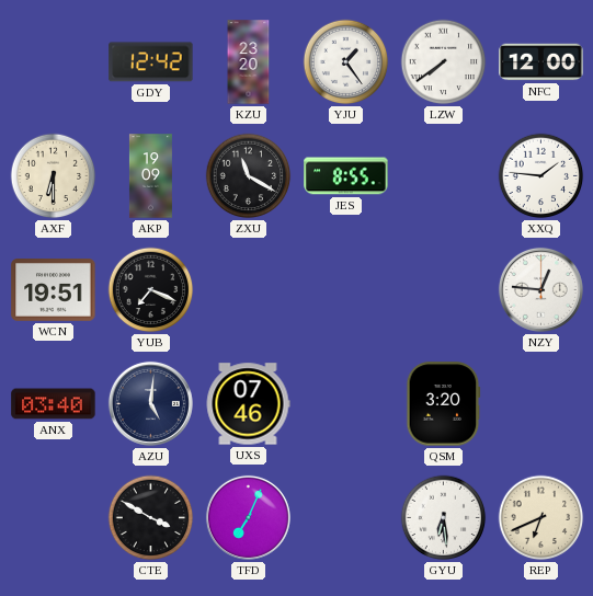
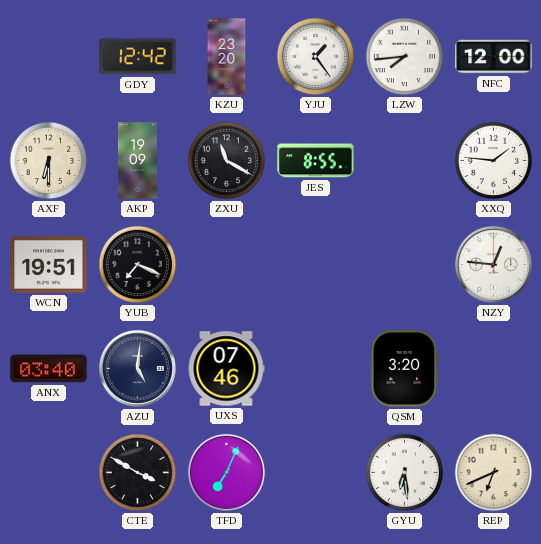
LZW: 7:39 -> 7:44
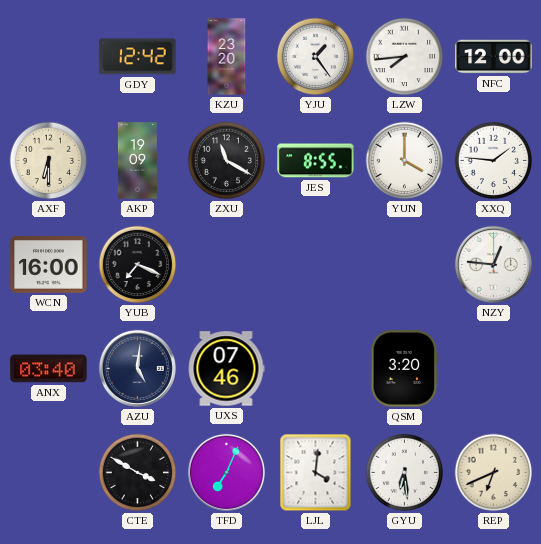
YUN: none -> 4:00
WCN: 19:51 -> 16:00
LJL: none -> 4:01
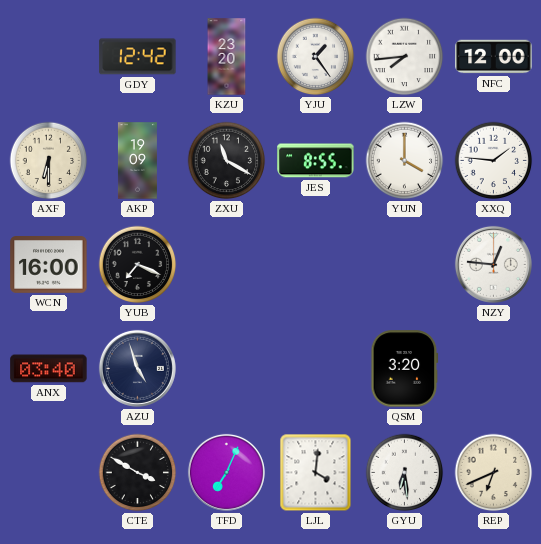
AZU: 5:01 -> 4:57
UXS: 07:46 -> none
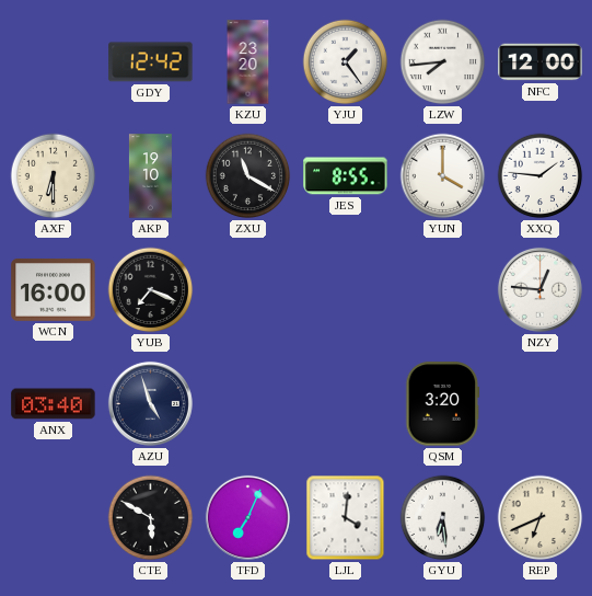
AKP: 19:09 -> 19:10
CTE: 3:50 -> 5:50
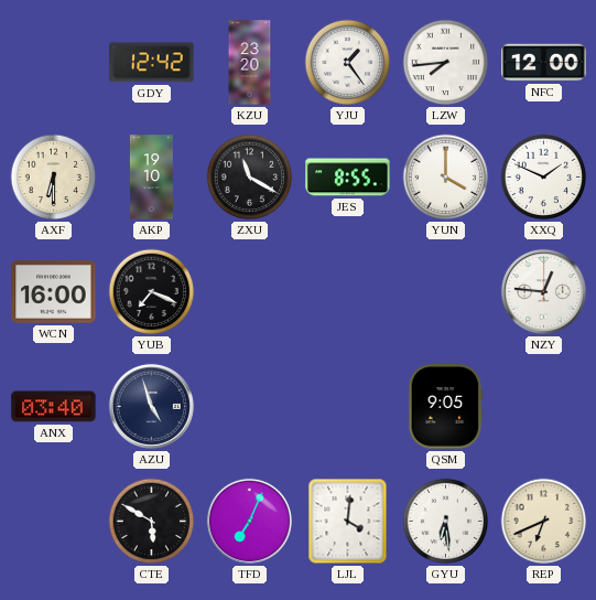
XXQ: 1:46 -> 1:49
QSM: 3:20 -> 9:05
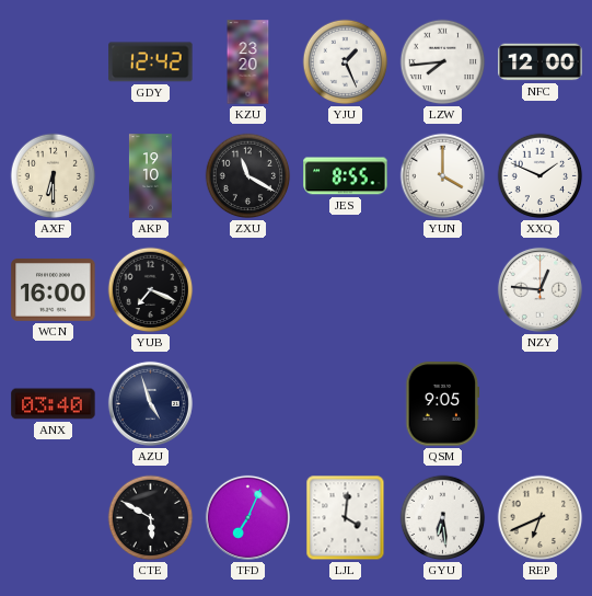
YJU: 1:24 -> 1:26
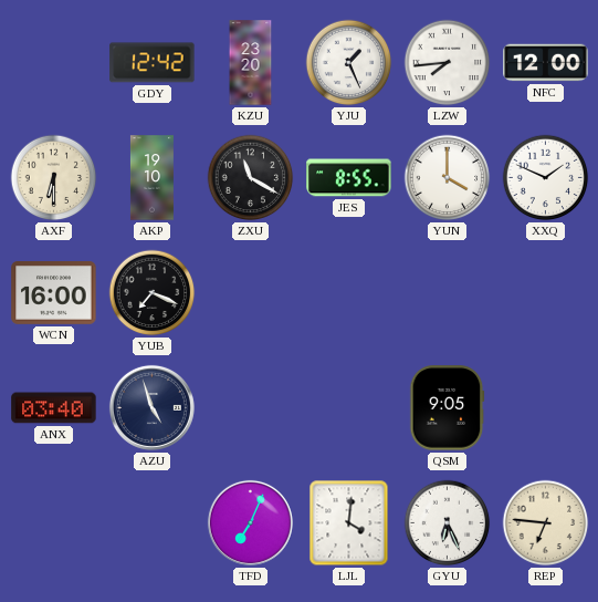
NZY: 12:46 -> none
CTE: 5:50 -> none
GYU: 6:29 -> 6:26
REP: 6:41 -> 6:46
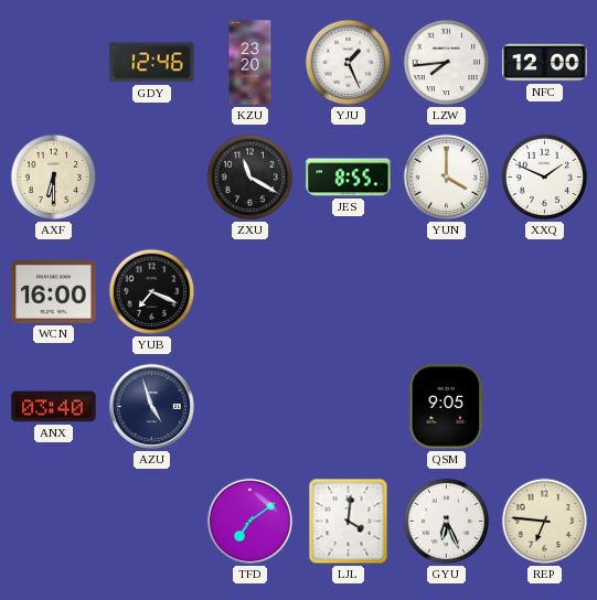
GDY: 12:42 -> 12:46
AKP: 19:10 -> none
TFD: 7:04 -> 7:09
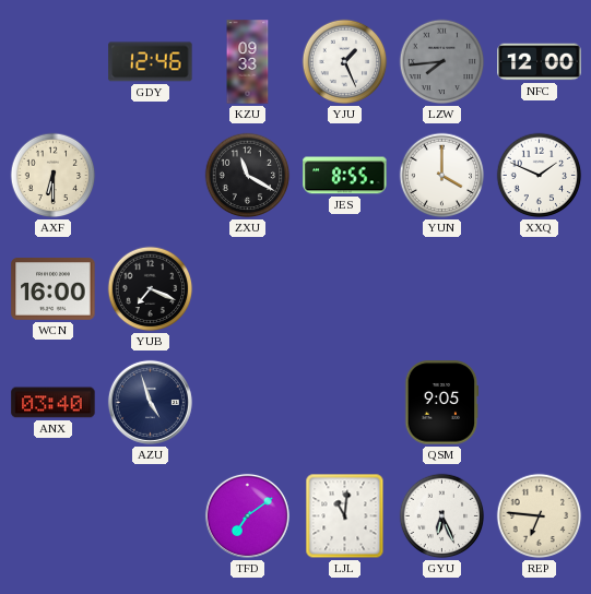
KZU: 23:20 -> 09:33
LZW dial: white -> grey
LJL: 4:01 -> 11:01
